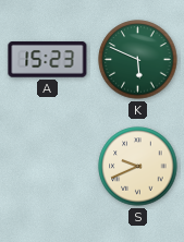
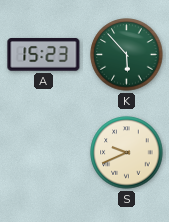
K: 5:49 -> 5:53
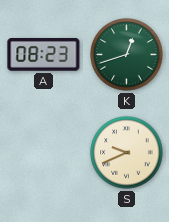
A: 15:23 -> 08:23
K: 5:53 -> 12:42
